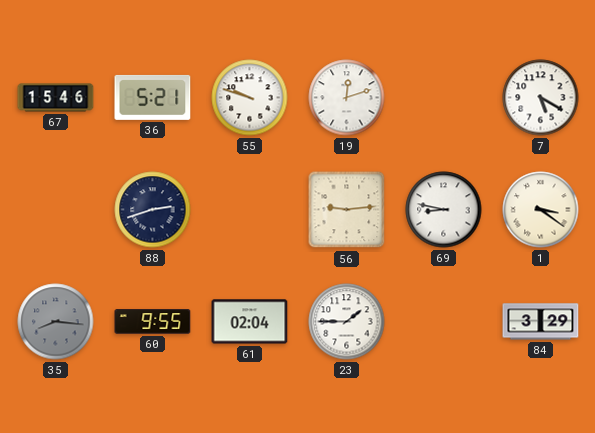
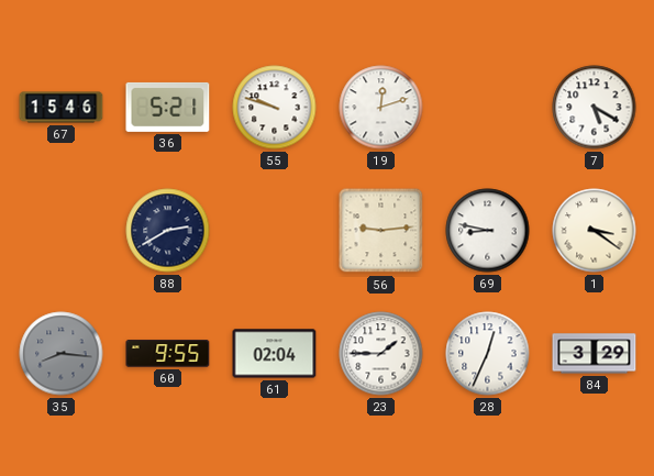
88: 2:42 -> 2:40
28: none -> 12:34
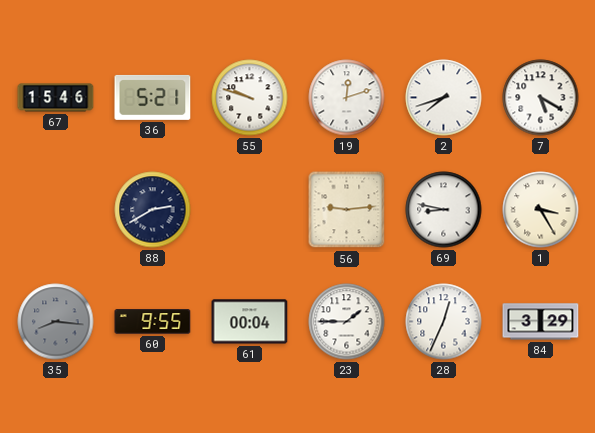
2: none -> 7:42
1: 3:21 -> 3:25
61: 02:04 -> 00:04
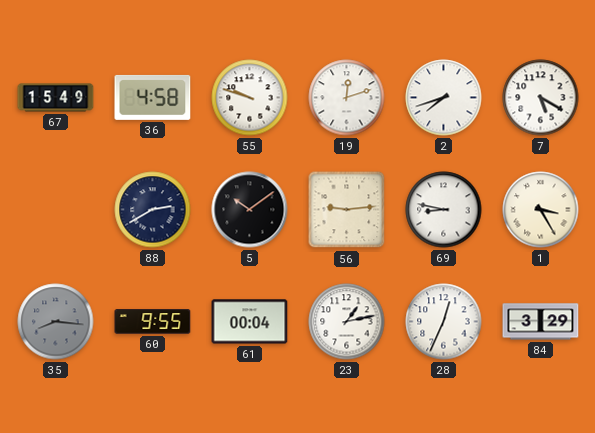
67: 15:46 -> 15:49
36: 5:21 -> 4:58
5: none -> 10:09
23: 1:45 -> 1:13
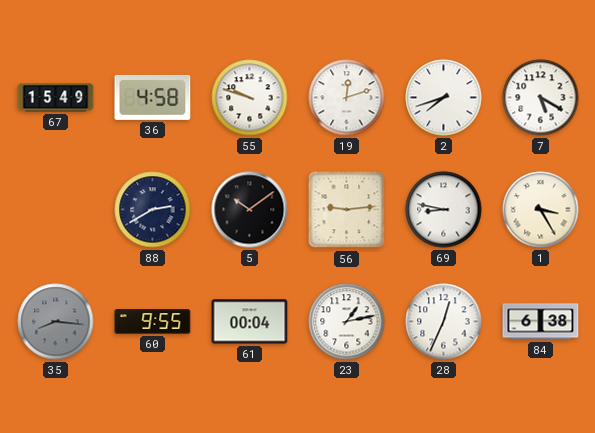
84: 3:29 -> 6:38
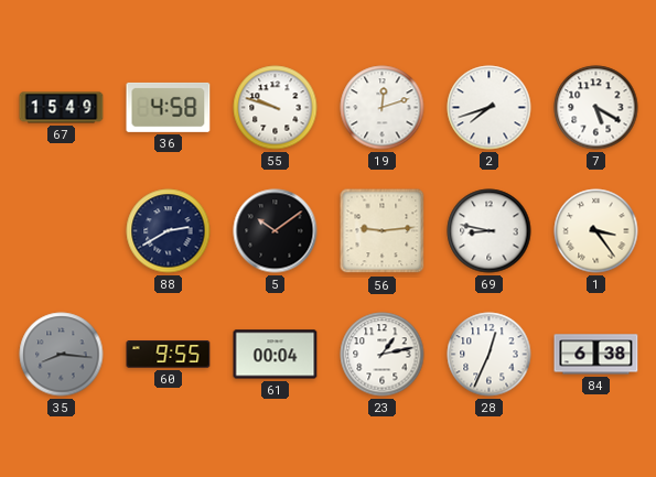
1: 3:25 -> 3:24
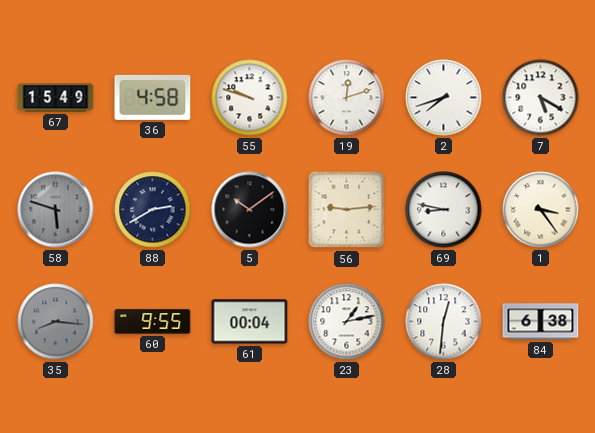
58: none -> 5:48
28: 12:34 -> 12:31
